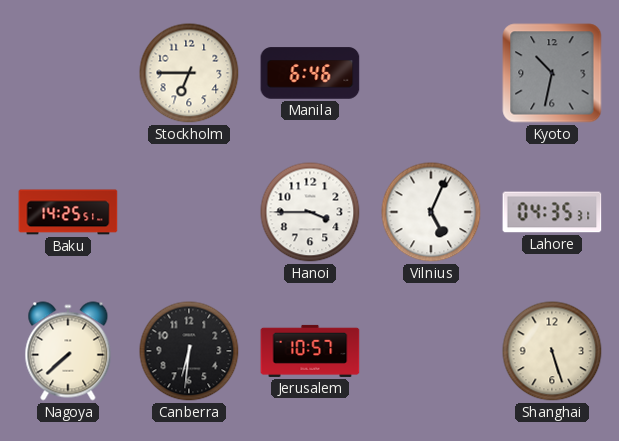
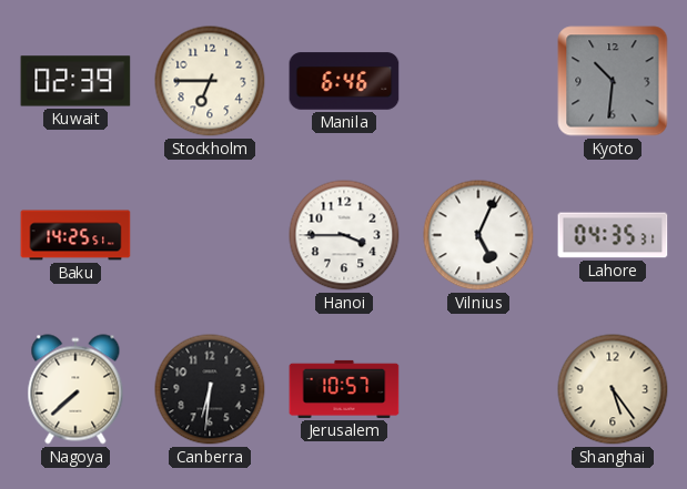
Kuwait: none -> 02:39
Kyoto: 10:32 -> 10:31
Shanghai: 5:27 -> 5:24
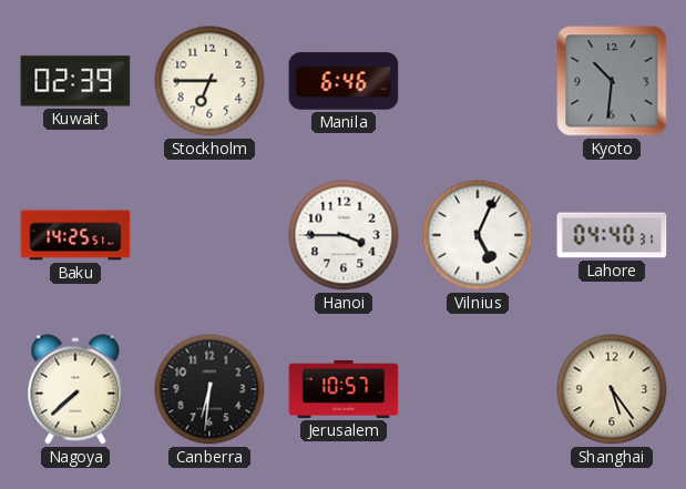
Lahore: 04:35 -> 04:40
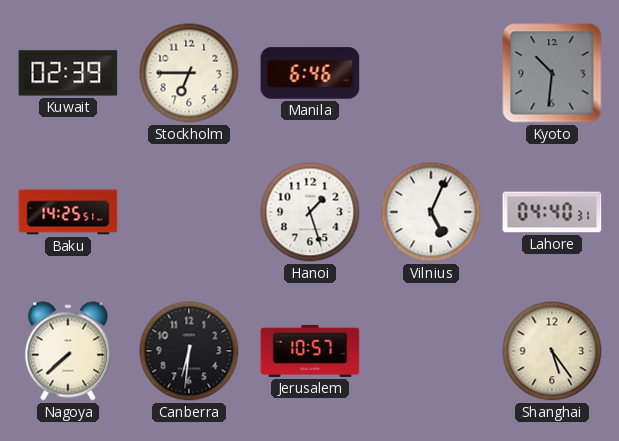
Hanoi: 3:45 -> 1:27
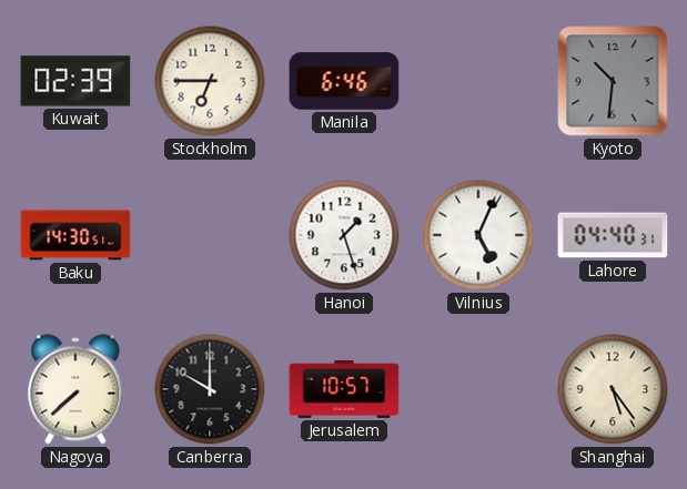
Baku: 14:25 -> 14:30
Canberra: 6:31 -> 10:00
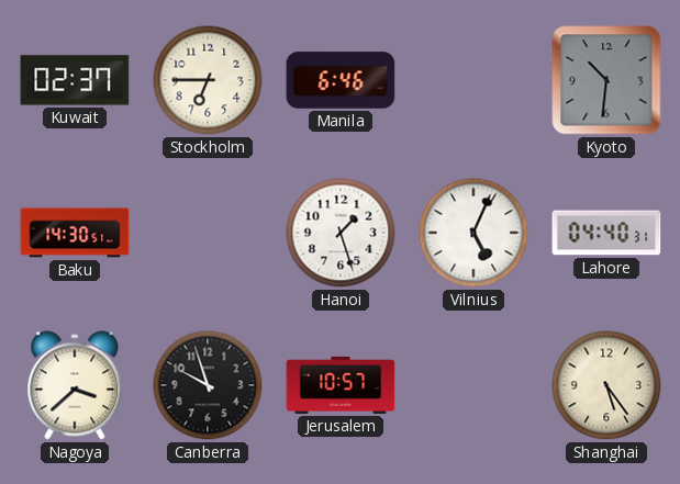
Kuwait: 02:39 -> 02:37
Nagoya: 7:38 -> 3:38
Canberra: 10:00 -> 9:57
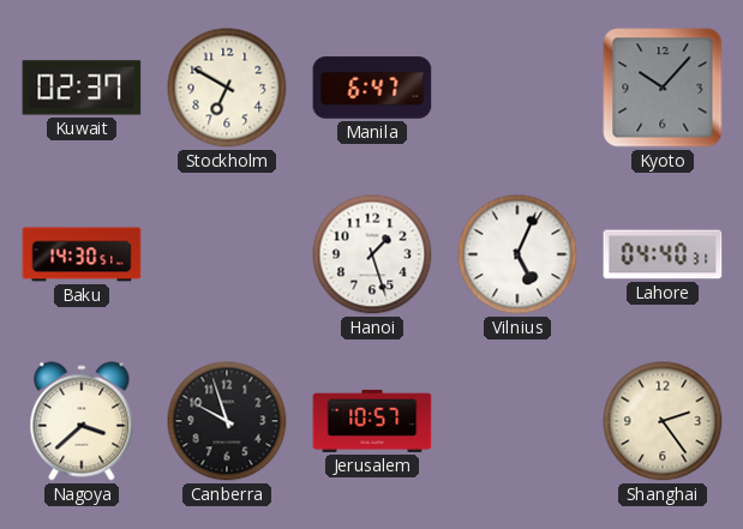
Stockholm: 6:45 -> 6:50
Manila: 6:46 -> 6:47
Kyoto: 10:31 -> 10:07
Shanghai: 5:24 -> 2:24
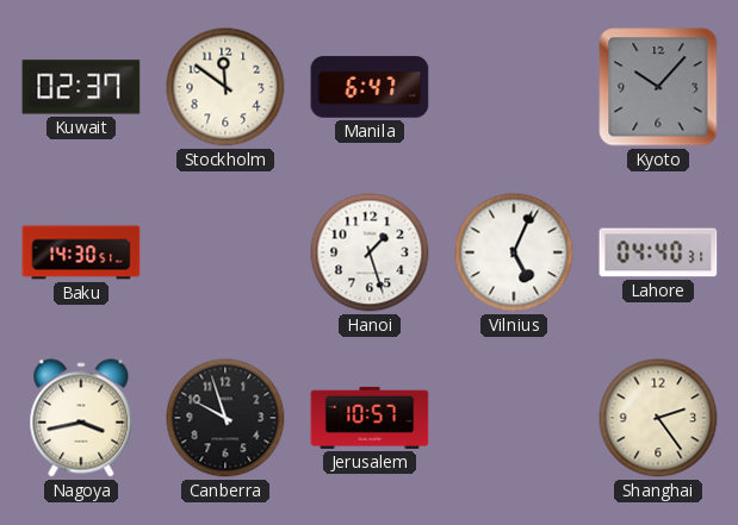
Stockholm: 6:50 -> 11:51
Nagoya: 3:38 -> 3:43
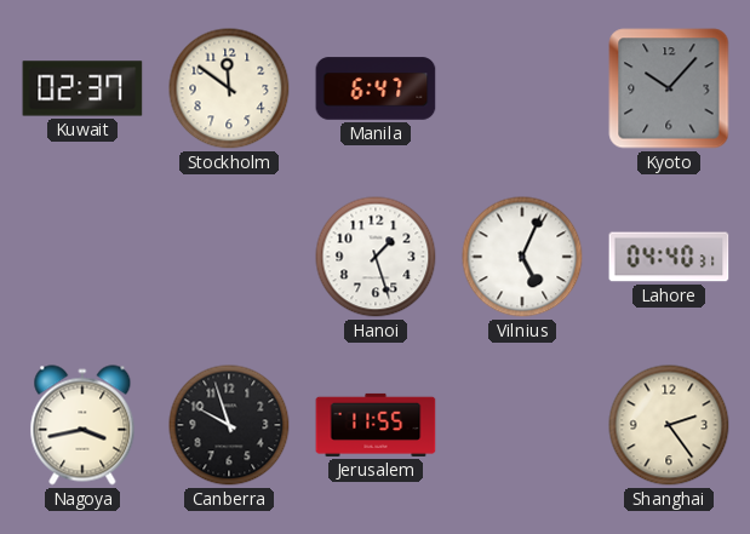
Baku: 14:30 -> none
Jerusalem: 10:57 -> 11:55
